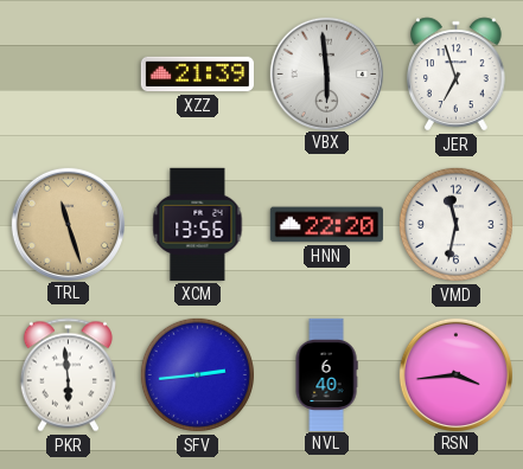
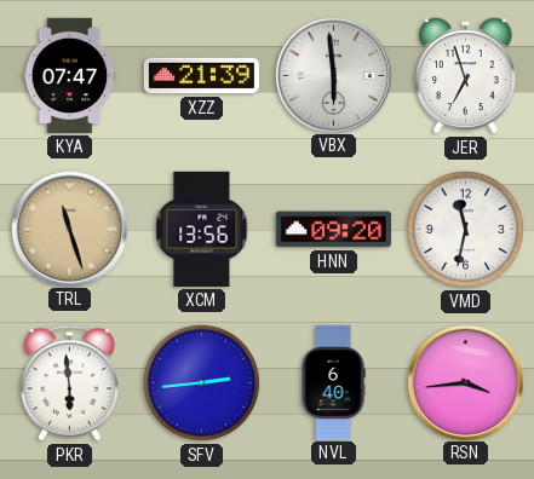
KYA: none -> 07:47
HNN: 22:20 -> 09:20
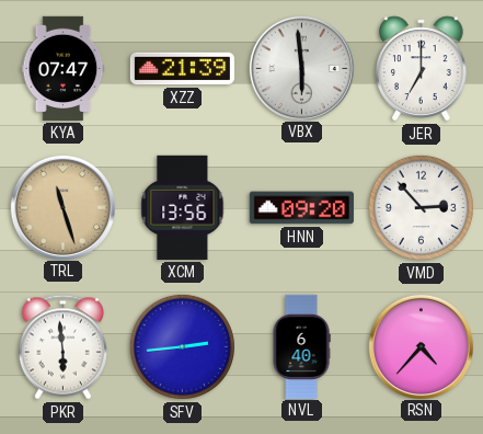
JER: 6:57 -> 7:00
VMD: 11:32 -> 2:53
RSN: 3:44 -> 4:37
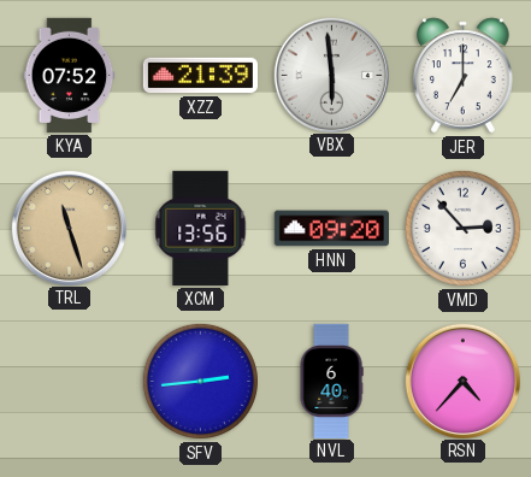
KYA: 07:47 -> 07:52
PKR: 5:59 -> none
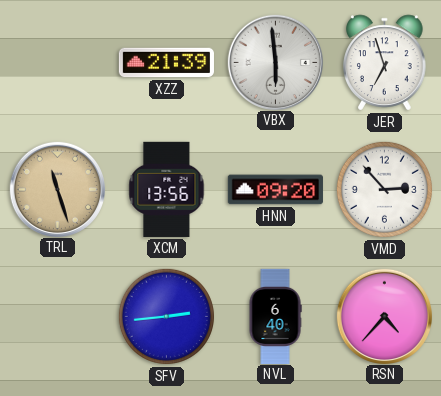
KYA: 07:52 -> none
JER: 7:00 -> 6:57
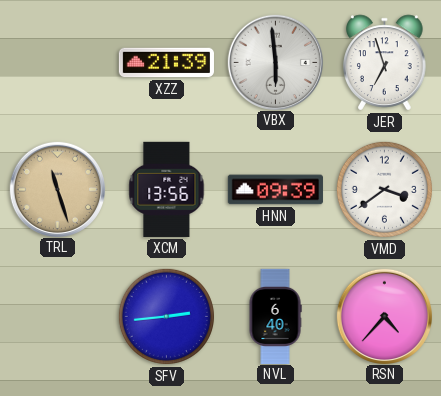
HNN: 09:20 -> 09:39
VMD: 2:53 -> 3:39
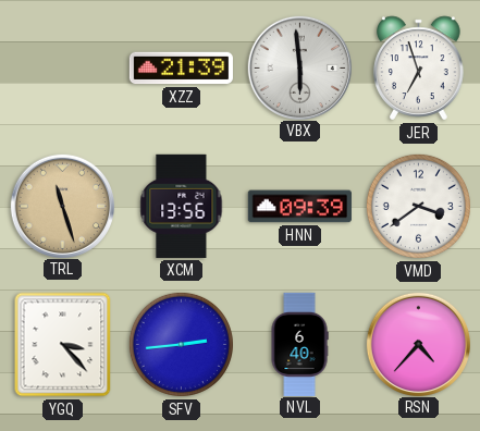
YGQ: none -> 3:23
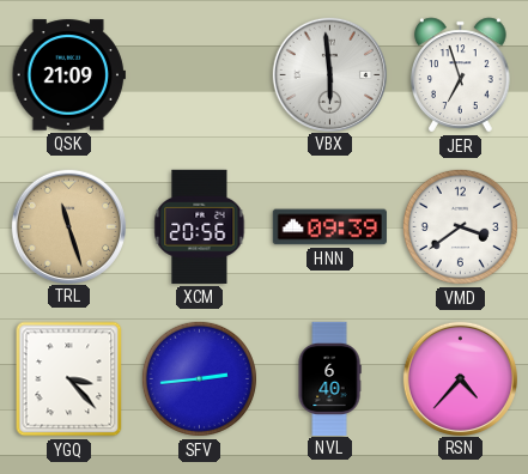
QSK: none -> 21:09
XZZ: 21:39 -> none
XCM: 13:56 -> 20:56
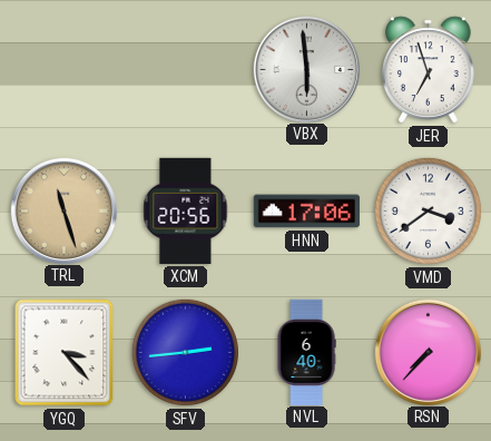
QSK: 21:09 -> none
HNN: 09:39 -> 17:06
RSN: 4:37 -> 7:37
